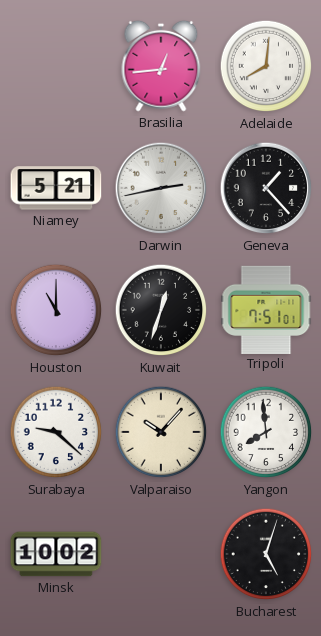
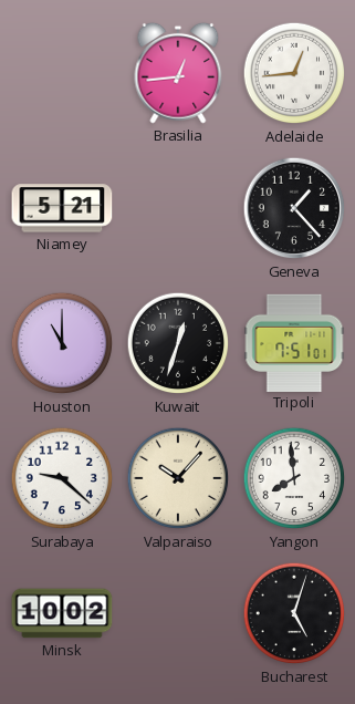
Adelaide: 8:01 -> 12:44
Darwin: 2:43 -> none
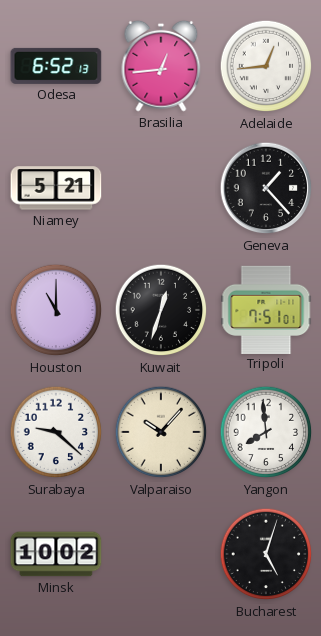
Odesa: none -> 6:52
